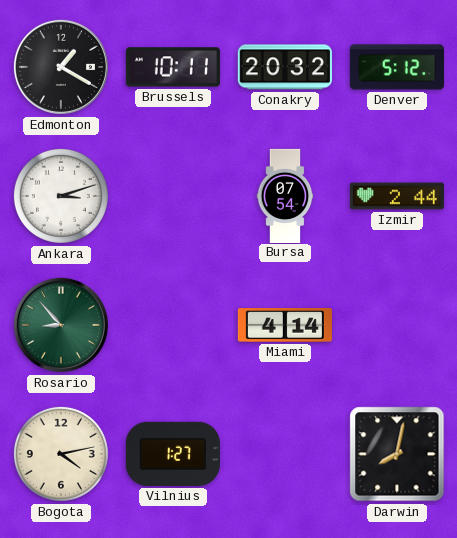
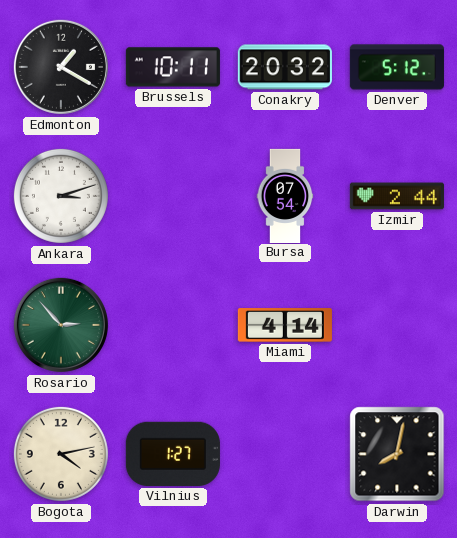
Rosario: 8:53 -> 2:53
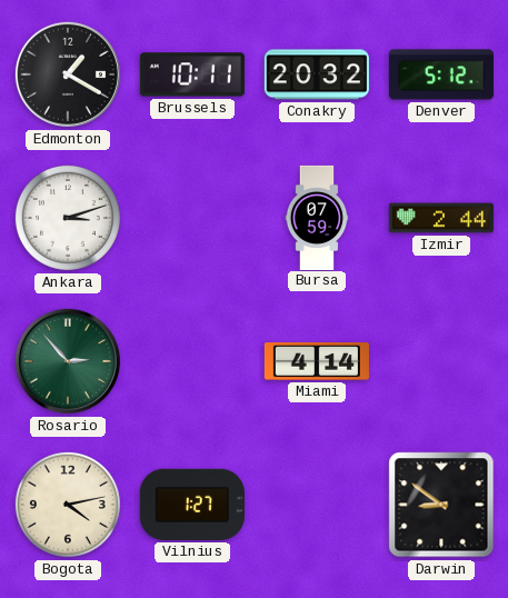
Bursa: 07:54 -> 07:59
Darwin: 8:02 -> 8:51
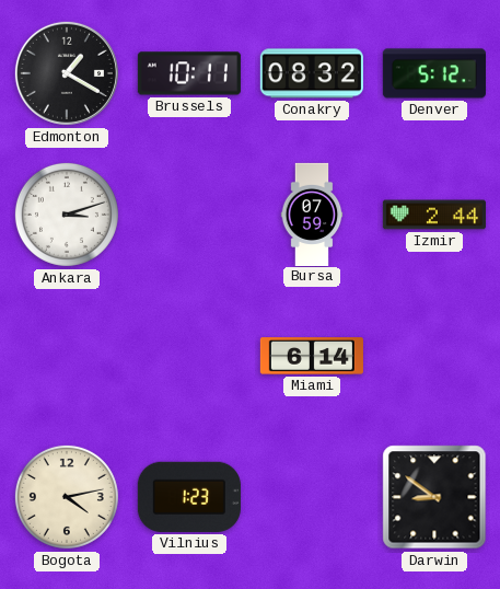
Conakry: 20:32 -> 08:32
Rosario: 2:53 -> none
Miami: 4:14 -> 6:14
Vilnius: 1:27 -> 1:23
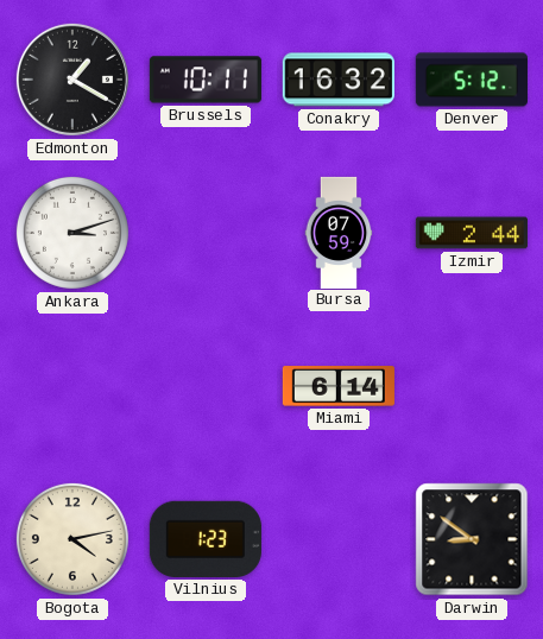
Conakry: 08:32 -> 16:32
